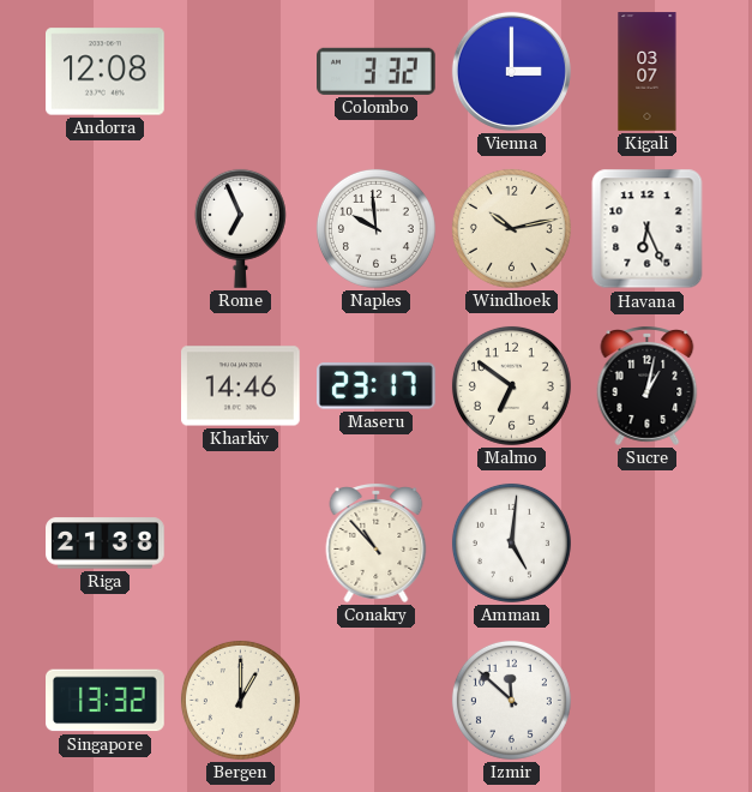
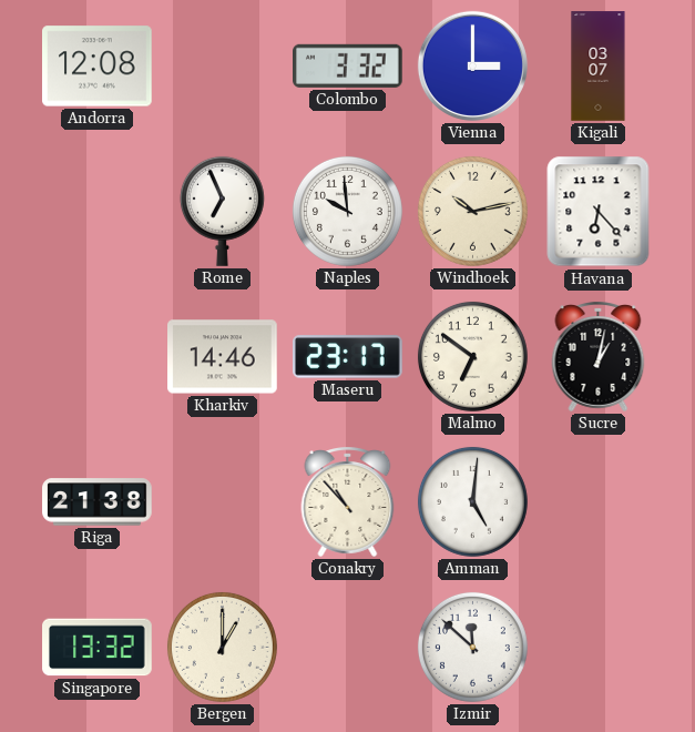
Havana: 6:26 -> 6:23
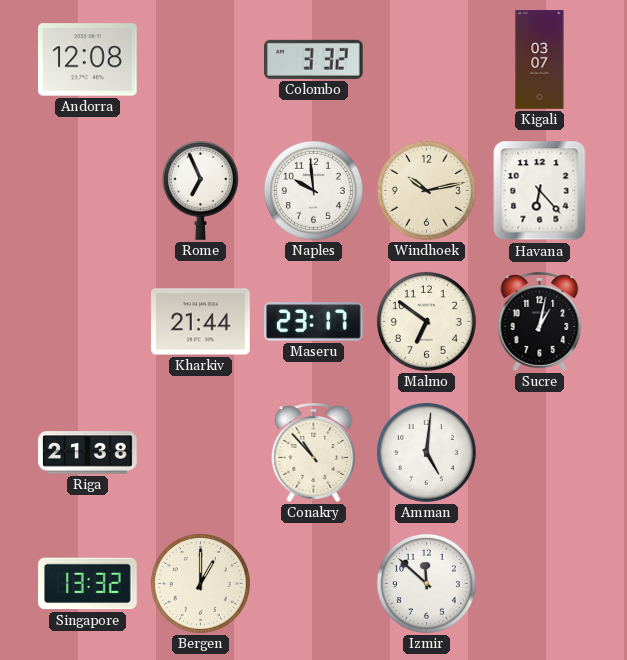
Vienna: 3:00 -> none
Kharkiv: 14:46 -> 21:44
